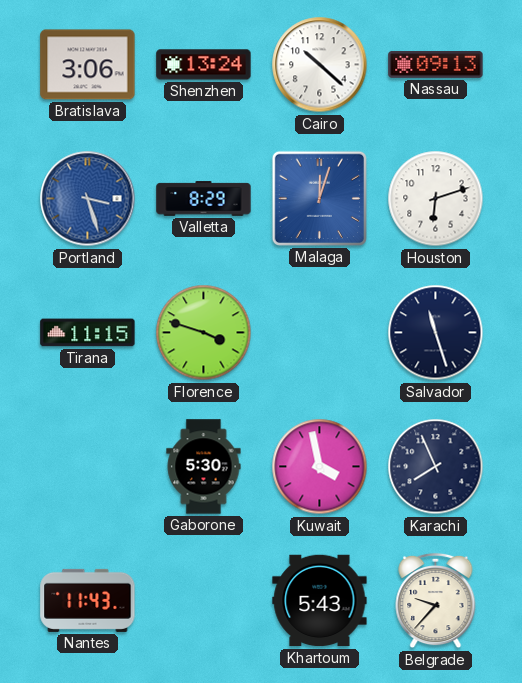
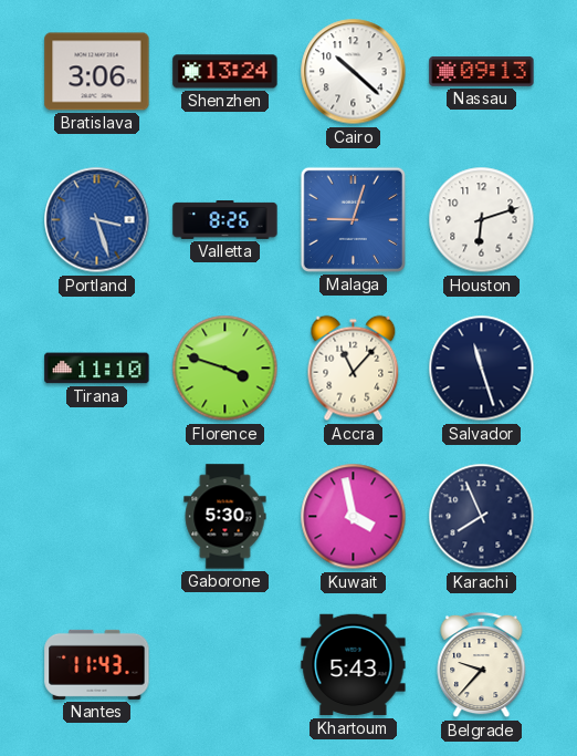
Valletta: 8:29 -> 8:26
Malaga: 12:03 -> 9:03
Tirana: 11:15 -> 11:10
Accra: none -> 11:07
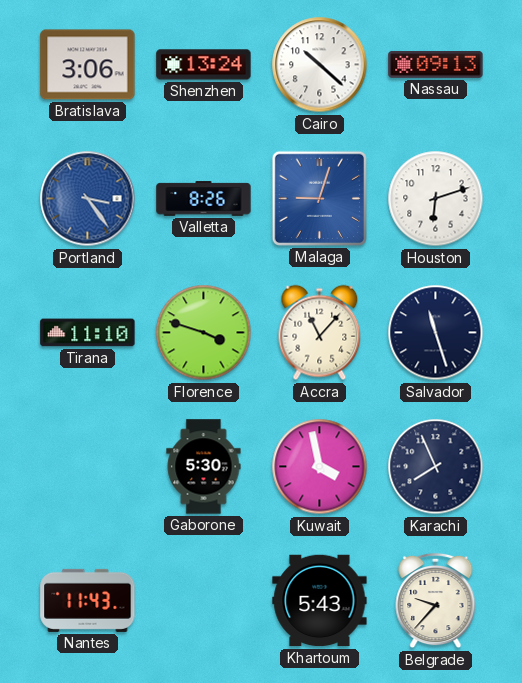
Portland: 3:27 -> 3:24
